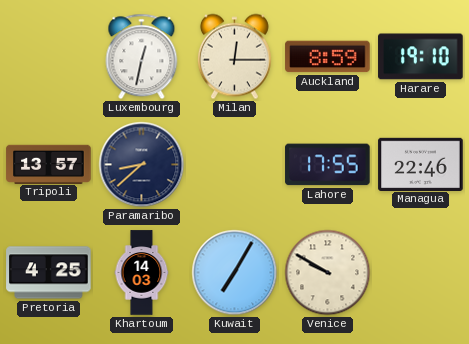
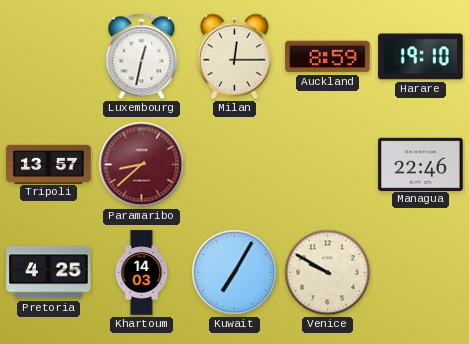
Paramaribo dial: navy -> burgundy
Lahore: 17:55 -> none
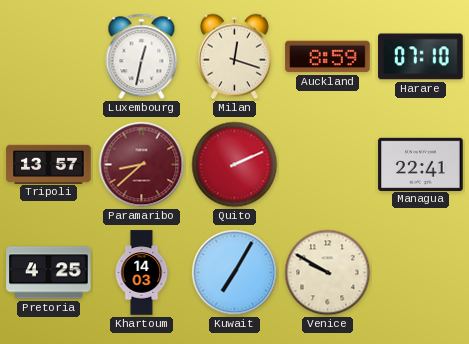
Milan: 12:15 -> 12:18
Harare: 19:10 -> 07:10
Quito: none -> 2:11
Managua: 22:46 -> 22:41
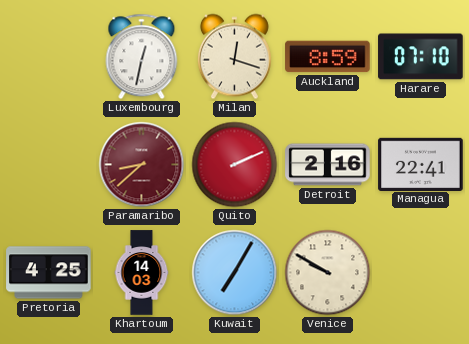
Tripoli: 13:57 -> none
Detroit: none -> 2:16
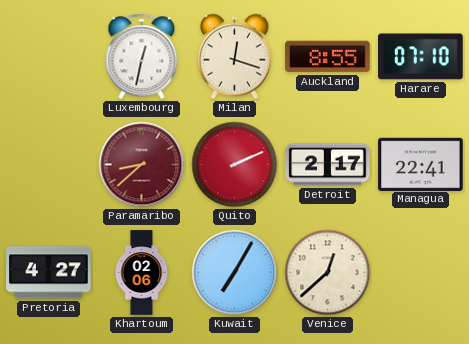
Auckland: 8:59 -> 8:55
Detroit: 2:16 -> 2:17
Pretoria: 4:25 -> 4:27
Khartoum: 14:03 -> 02:06
Venice: 9:50 -> 12:38
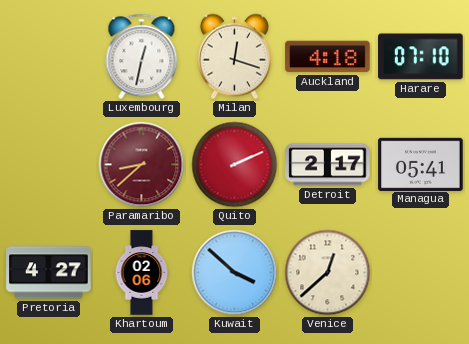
Auckland: 8:55 -> 4:18
Managua: 22:41 -> 05:41
Kuwait: 7:05 -> 3:52
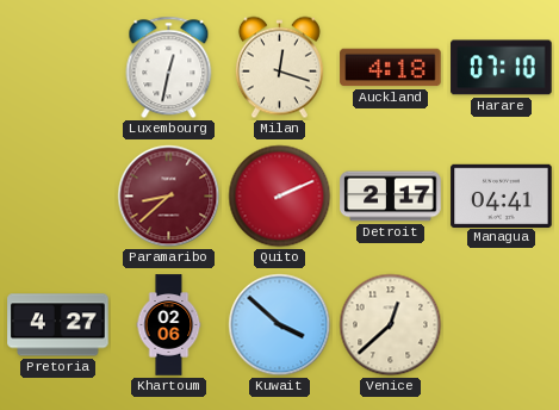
Managua: 05:41 -> 04:41
